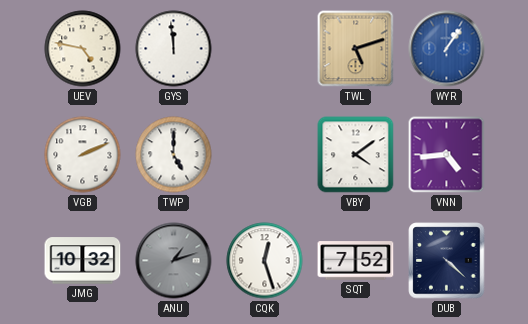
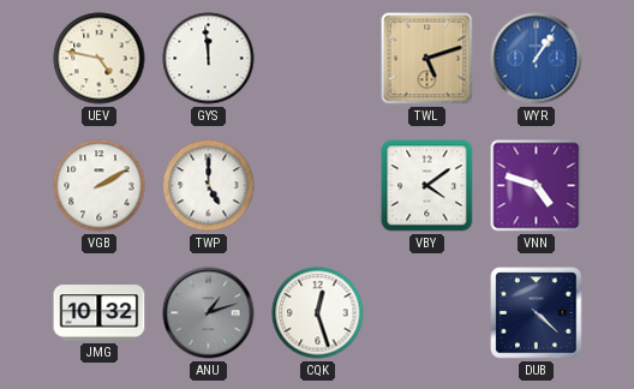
VGB: 2:11 -> 2:10
VNN: 4:44 -> 4:48
SQT: 7:52 -> none
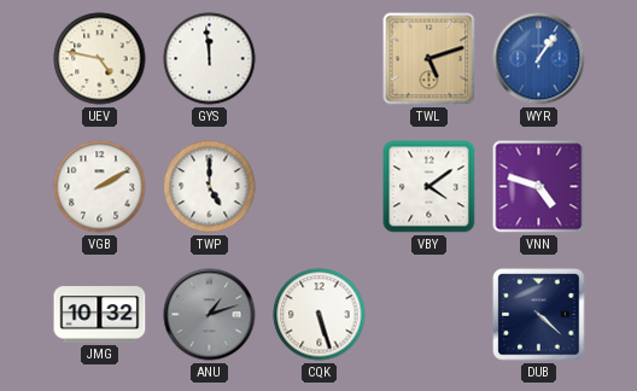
CQK: 12:27 -> 5:27
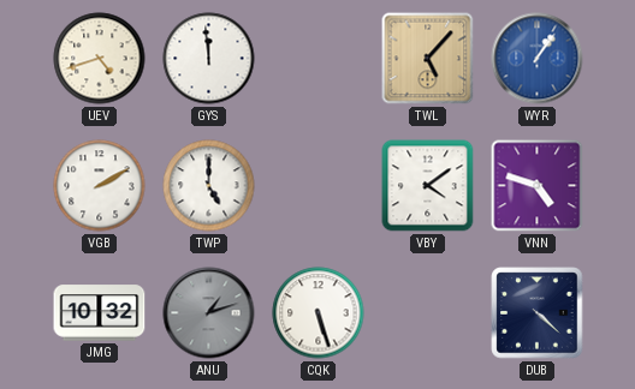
UEV: 4:47 -> 4:42
TWL: 5:12 -> 5:07
